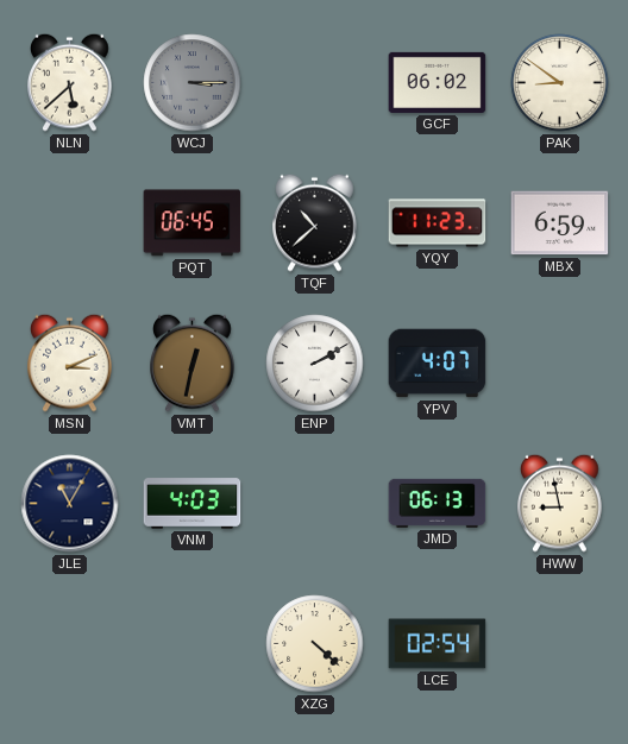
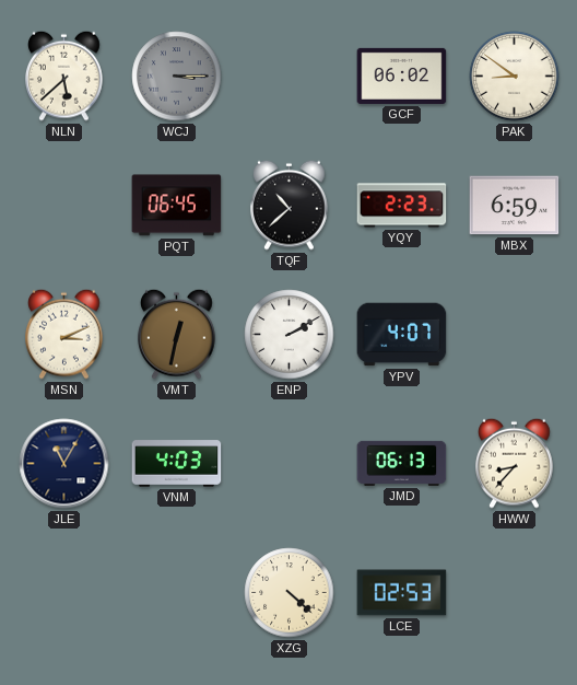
YQY: 11:23 -> 2:23
HWW: 8:58 -> 8:37
LCE: 02:54 -> 02:53
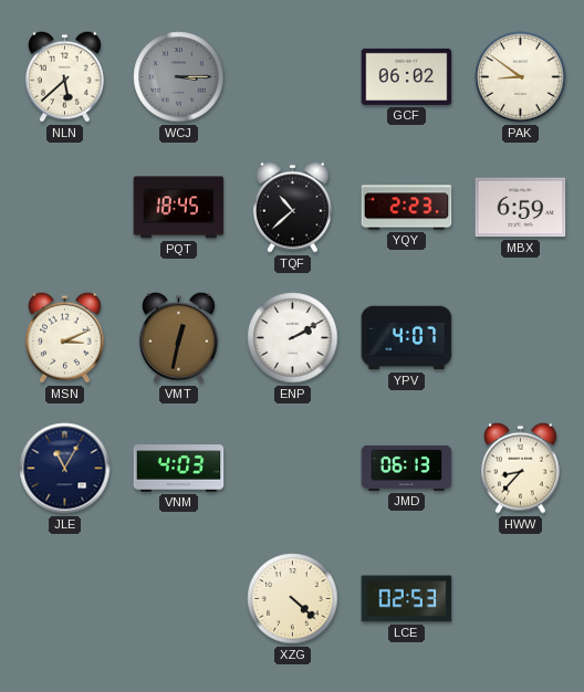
PQT: 06:45 -> 18:45
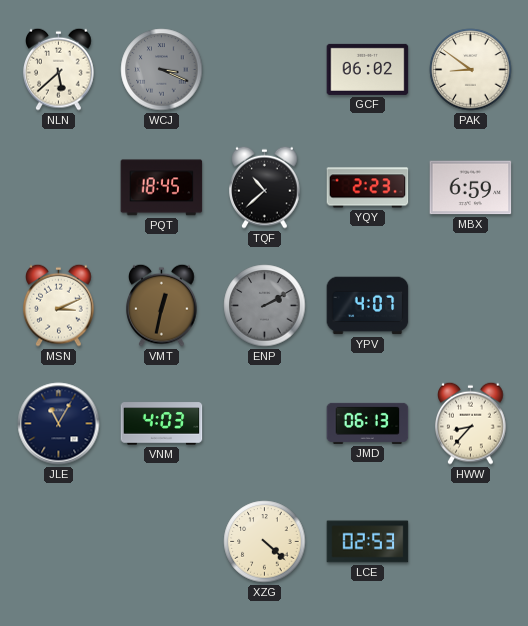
WCJ: 3:15 -> 3:19
ENP dial: white -> grey
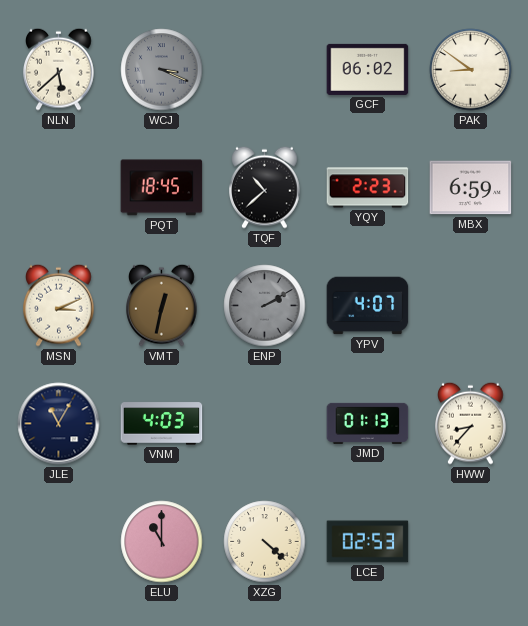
JMD: 06:13 -> 01:13
ELU: none -> 11:00
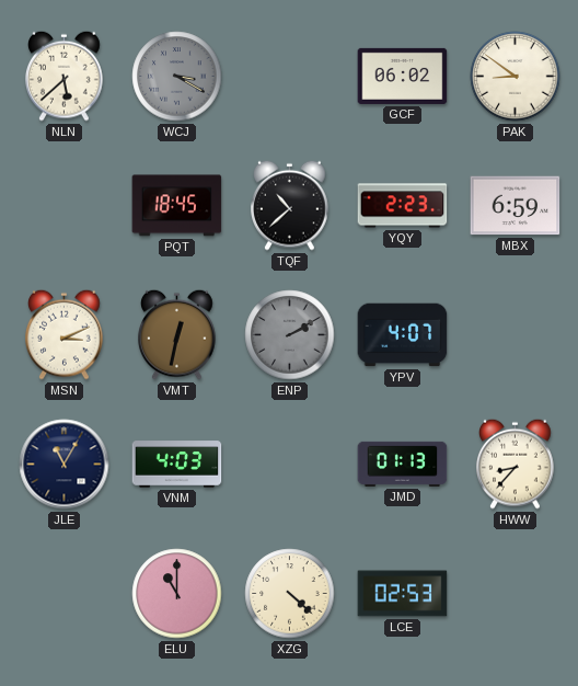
WCJ: 3:19 -> 3:20
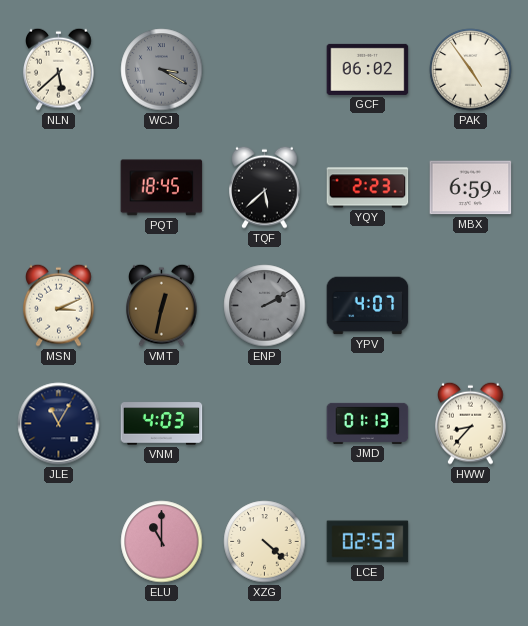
PAK: 8:51 -> 4:54
TQF: 10:38 -> 5:38
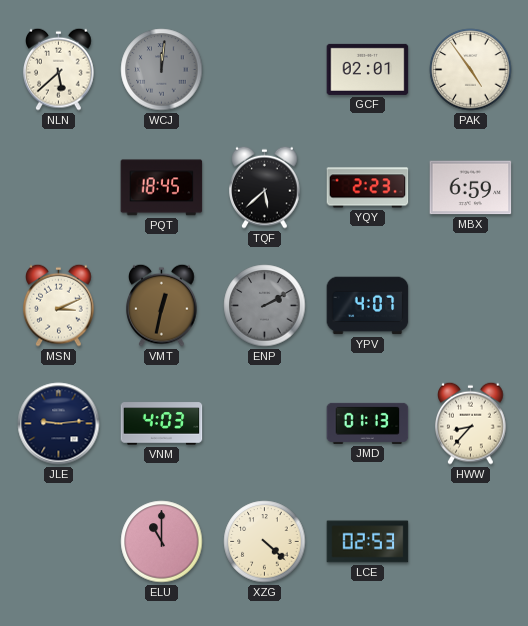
WCJ: 3:20 -> 12:01
GCF: 06:02 -> 02:01
JLE: 11:05 -> 9:14
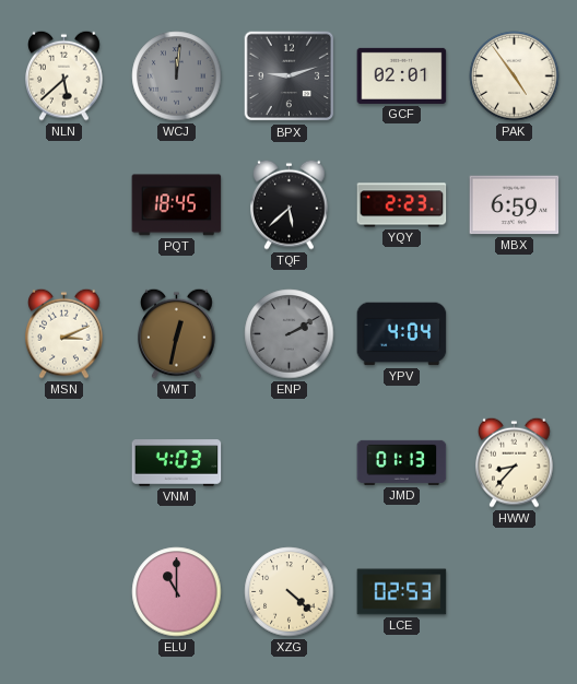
BPX: none -> 9:12
YPV: 4:07 -> 4:04
JLE: 9:14 -> none
